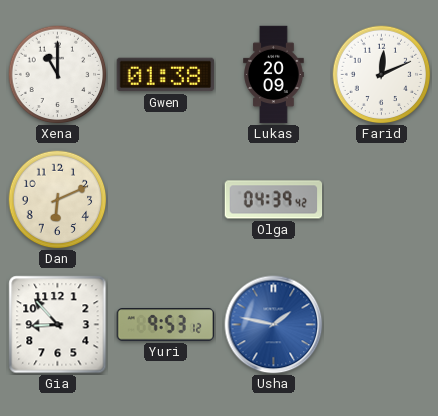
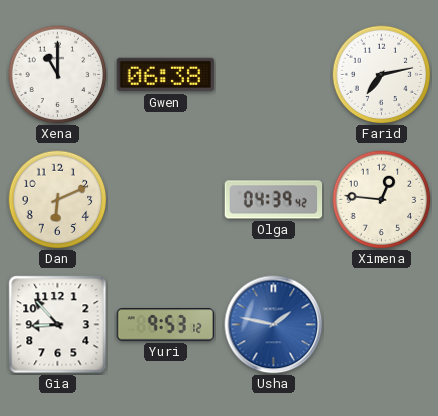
Gwen: 01:38 -> 06:38
Lukas: 20:09 -> none
Farid: 12:11 -> 7:13
Ximena: none -> 12:46
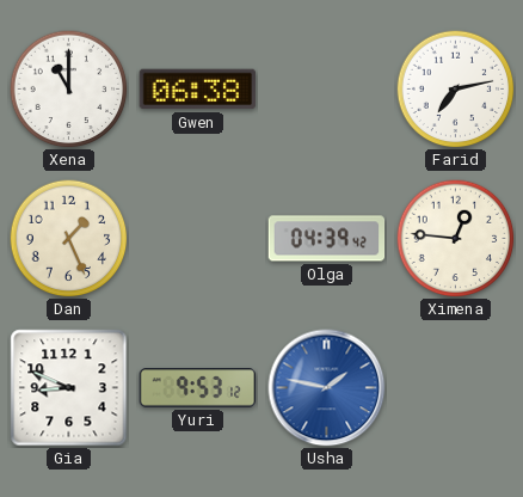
Dan: 6:11 -> 1:26
Gia: 8:53 -> 8:49
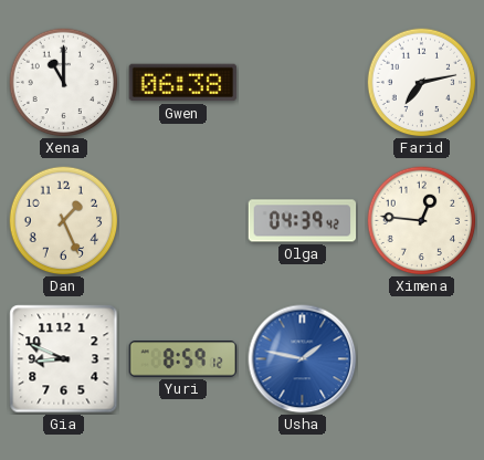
Yuri: 9:53 -> 8:59
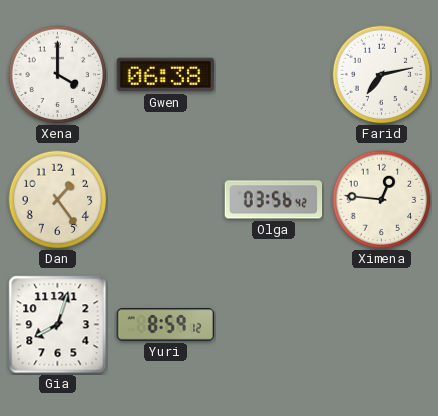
Xena: 11:00 -> 4:00
Dan: 1:26 -> 1:24
Olga: 04:39 -> 03:56
Gia: 8:49 -> 8:03
Usha: 1:47 -> none
